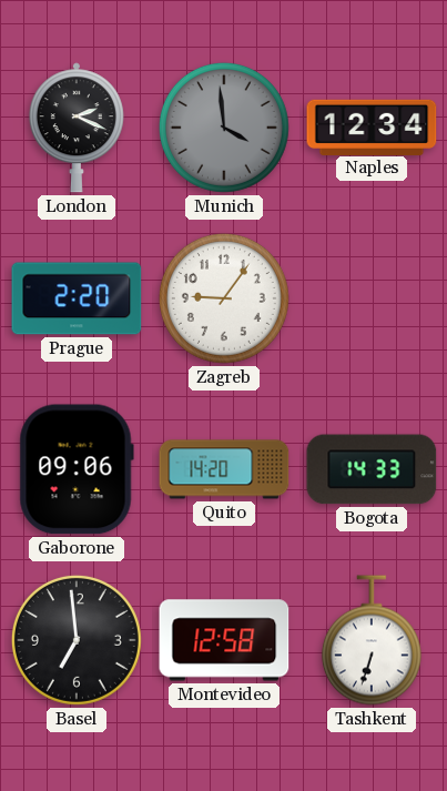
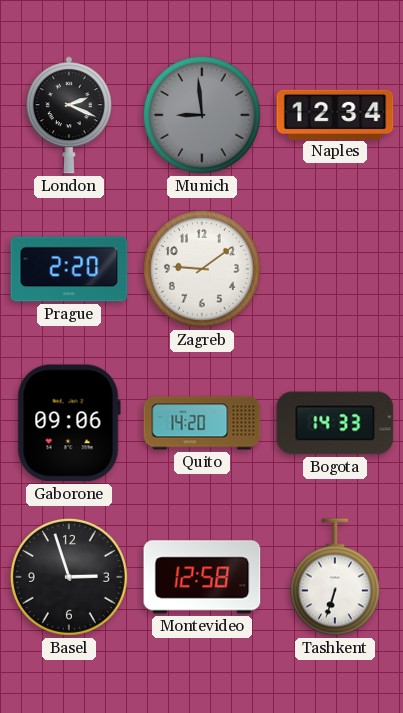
Munich: 3:59 -> 8:59
Zagreb: 9:06 -> 9:09
Basel: 6:59 -> 2:57
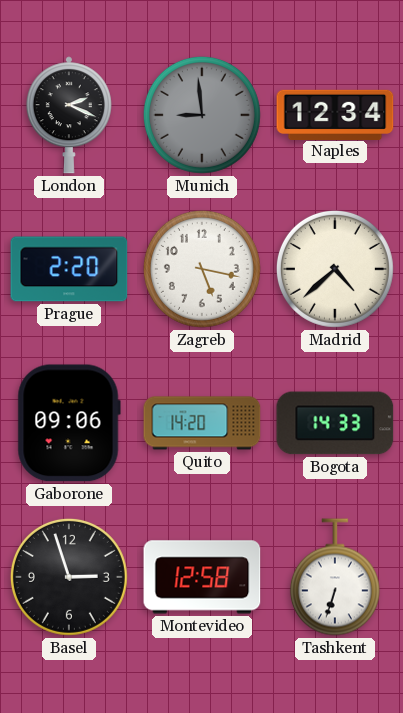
Zagreb: 9:09 -> 5:17
Madrid: none -> 4:38
